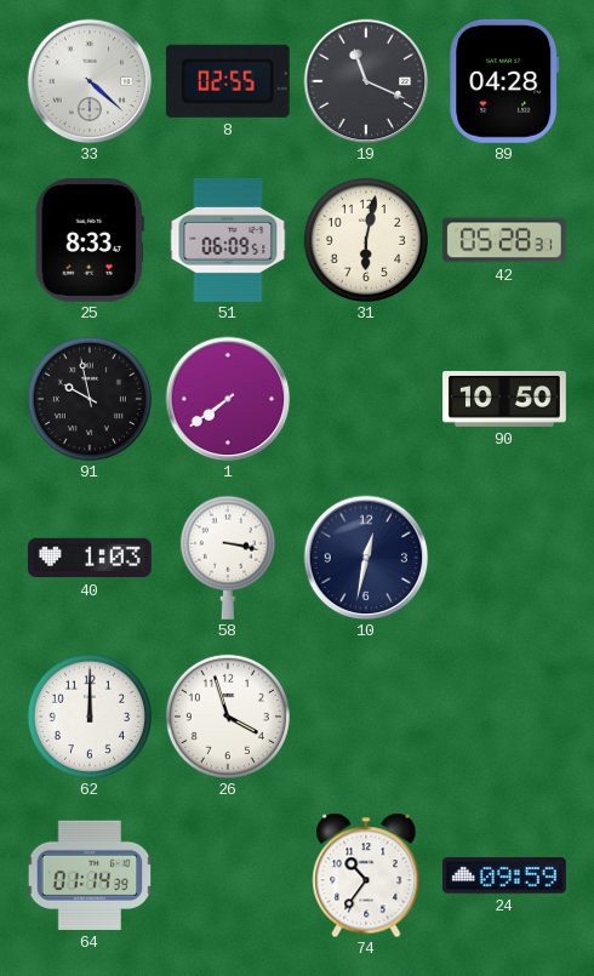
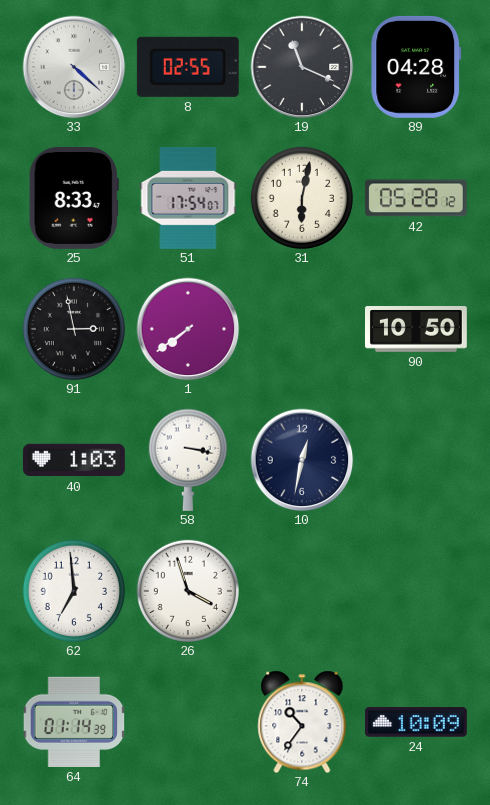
51: 06:09 -> 17:54
42: 05:28:31 -> 05:28:12
91: 9:58 -> 2:58
62: 12:00 -> 6:59
24: 09:59 -> 10:09
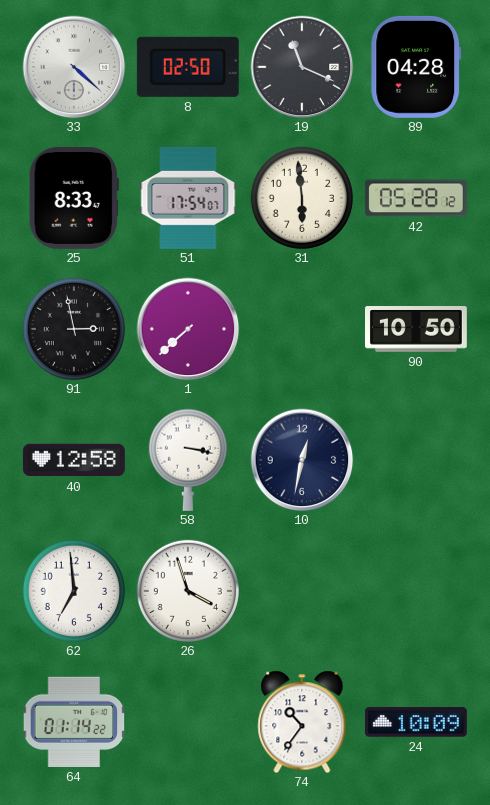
8: 02:55 -> 02:50
31: 6:02 -> 5:59
1: 7:39 -> 7:38
40: 1:03 -> 12:58
64: 01:14:39 -> 01:14:22
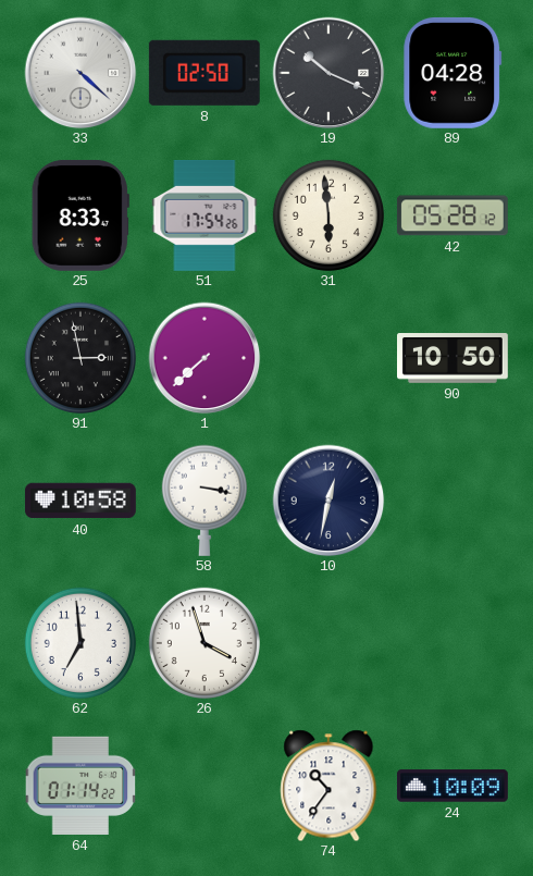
19: 11:19 -> 10:19
51: 17:54:07 -> 17:54:26
40: 12:58 -> 10:58
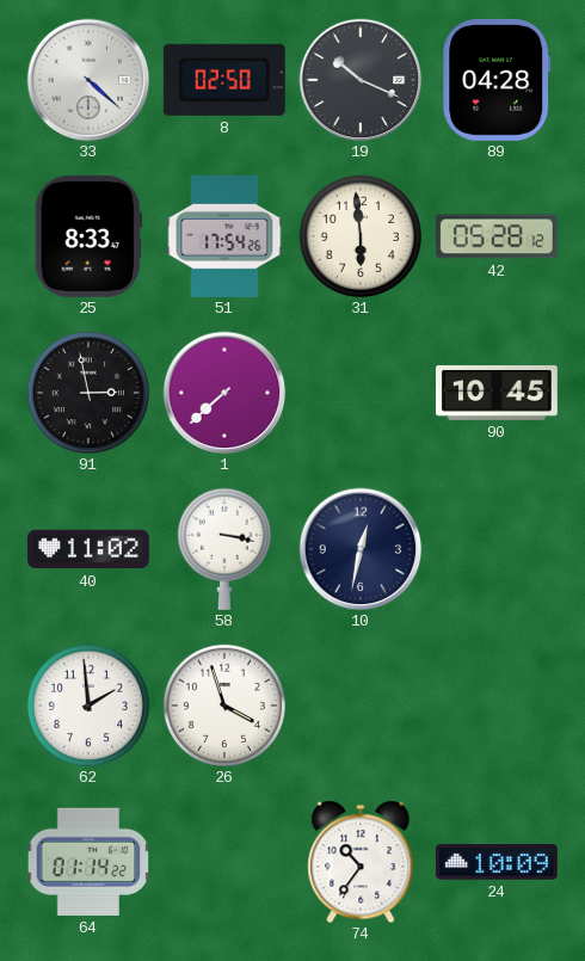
90: 10:50 -> 10:45
40: 10:58 -> 11:02
62: 6:59 -> 1:59
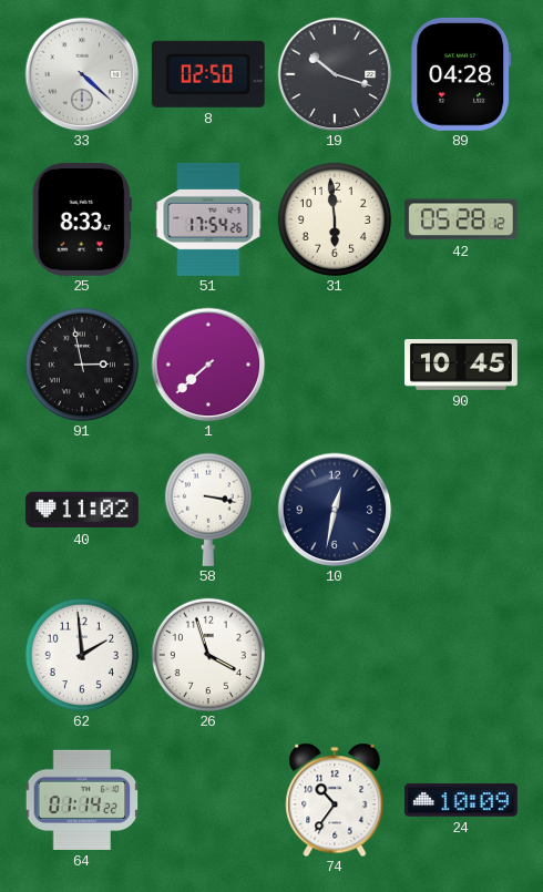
19: 10:19 -> 10:18
